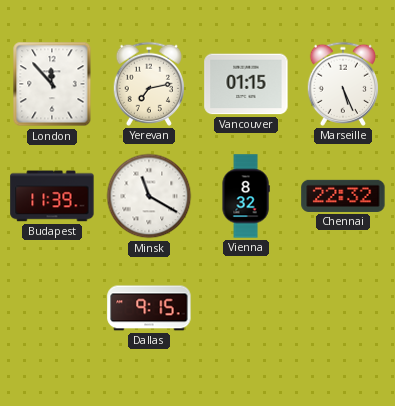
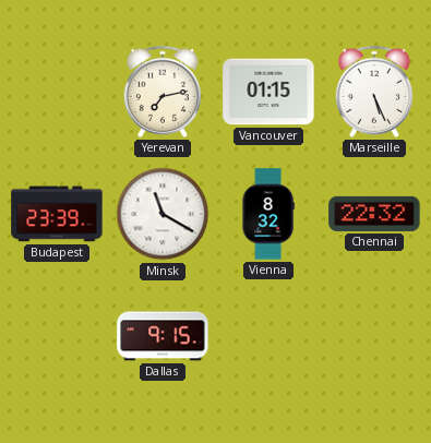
London: 11:53 -> none
Budapest: 11:39 -> 23:39
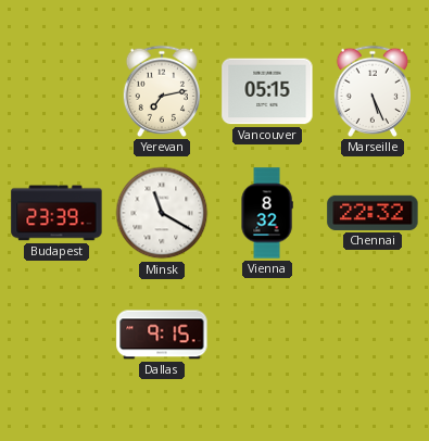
Vancouver: 01:15 -> 05:15
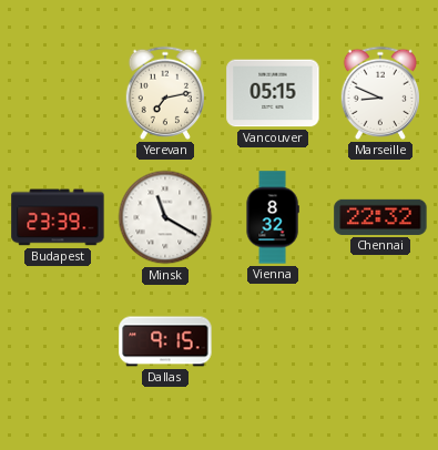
Marseille: 5:26 -> 8:49
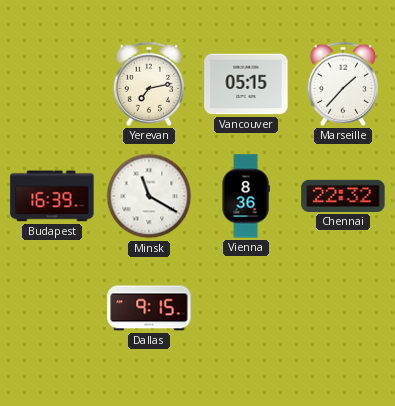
Marseille: 8:49 -> 1:37
Budapest: 23:39 -> 16:39
Vienna: 8:32 -> 8:36
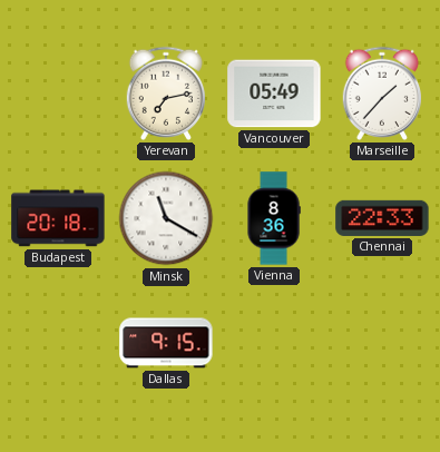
Vancouver: 05:15 -> 05:49
Budapest: 16:39 -> 20:18
Chennai: 22:32 -> 22:33
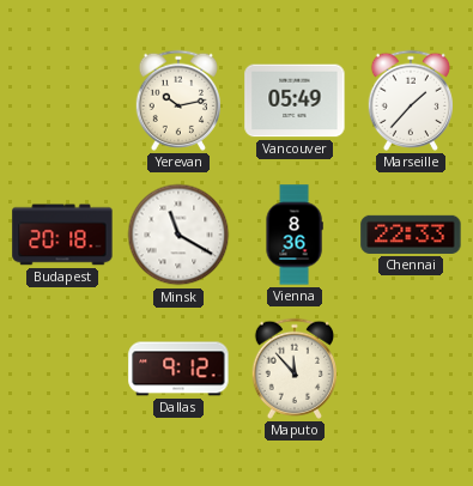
Yerevan: 7:13 -> 10:13
Dallas: 9:15 -> 9:12
Maputo: none -> 11:53
